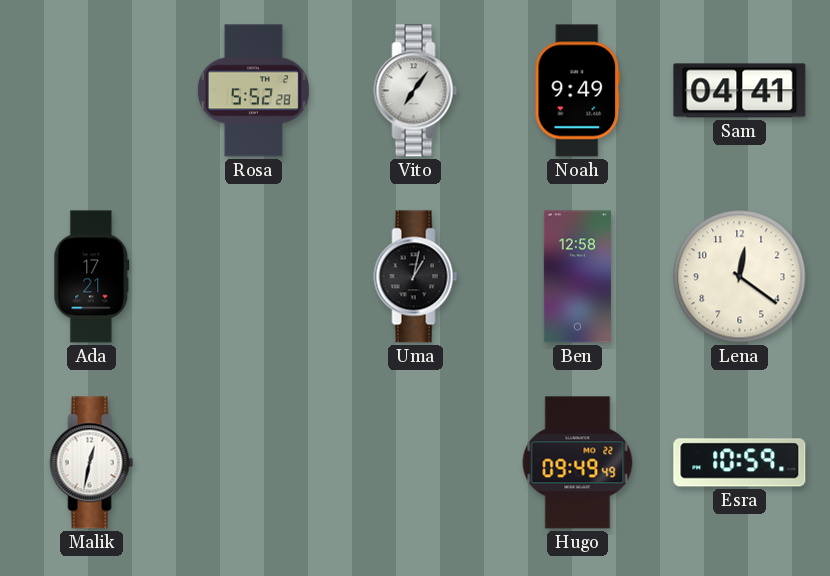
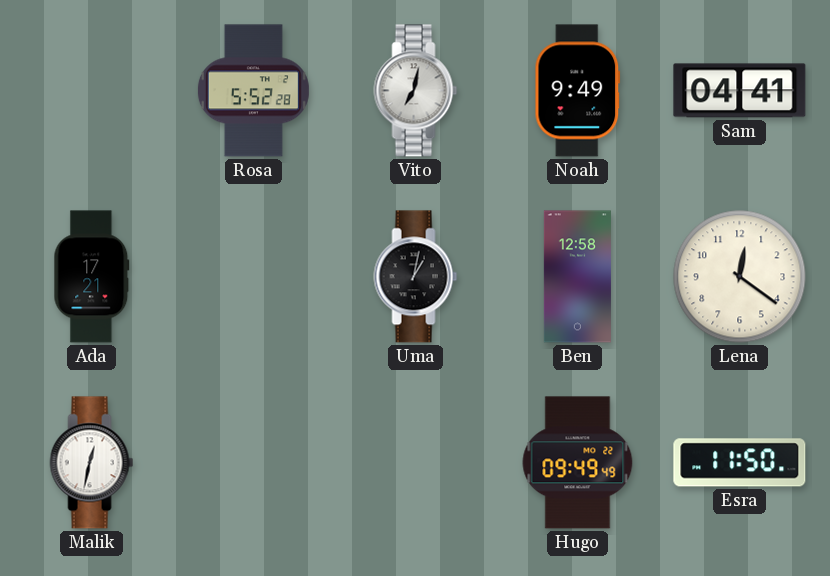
Vito: 7:06 -> 7:02
Esra: 10:59 -> 11:50
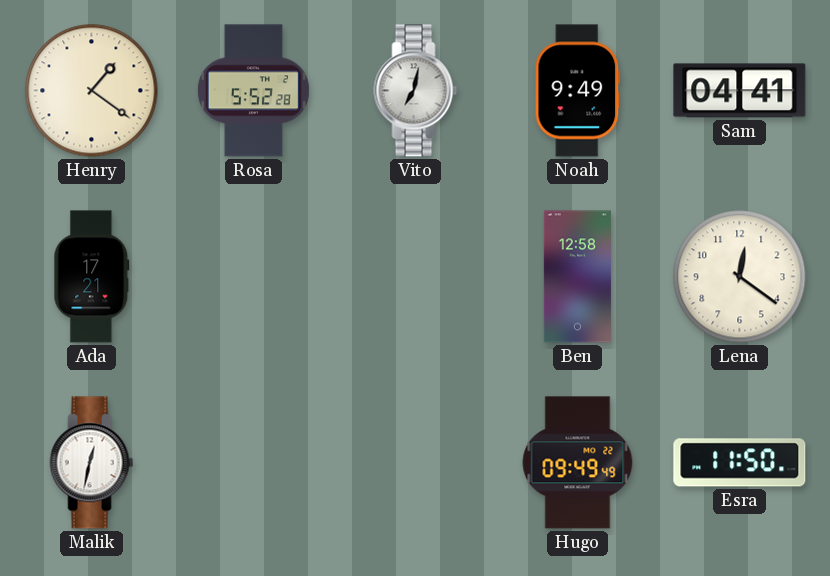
Henry: none -> 1:21
Uma: 1:02 -> none
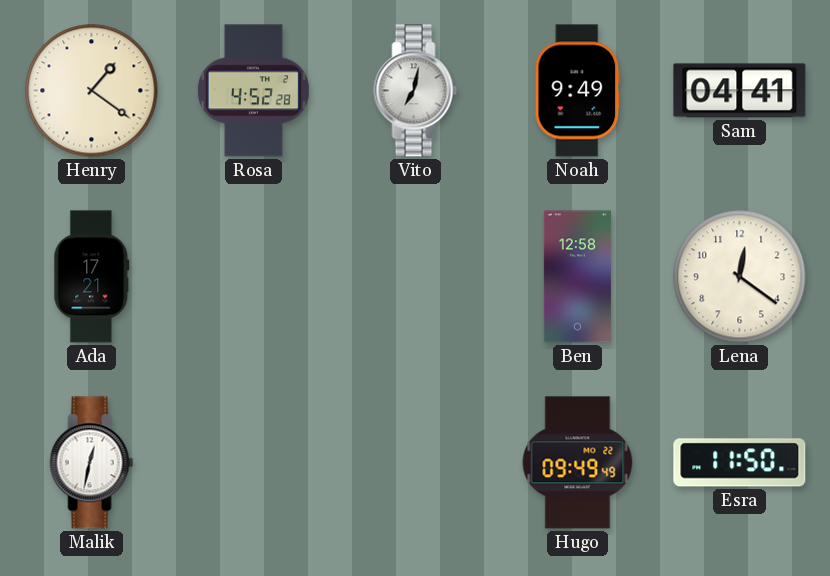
Rosa: 5:52 -> 4:52
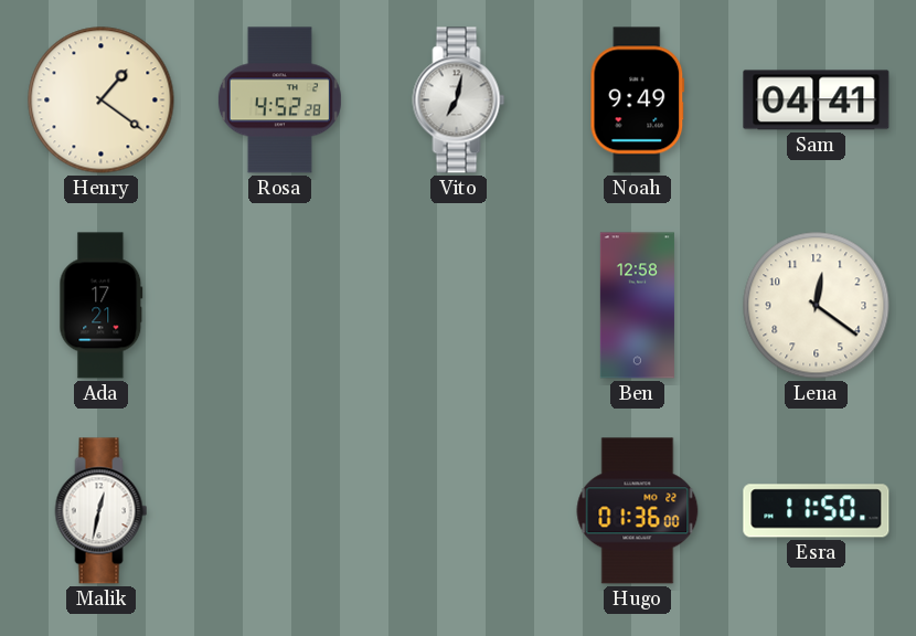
Hugo: 09:49 -> 01:36
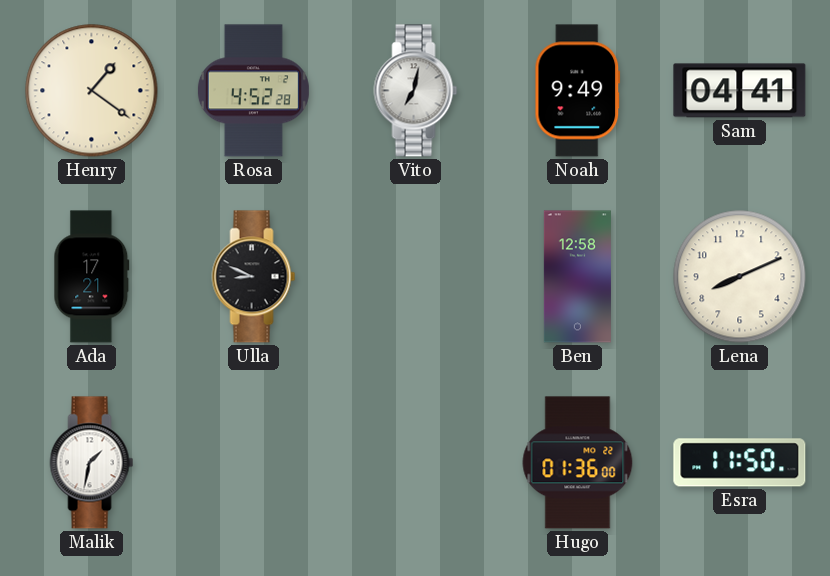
Ulla: none -> 8:49
Lena: 12:21 -> 8:11
Malik: 12:32 -> 1:32
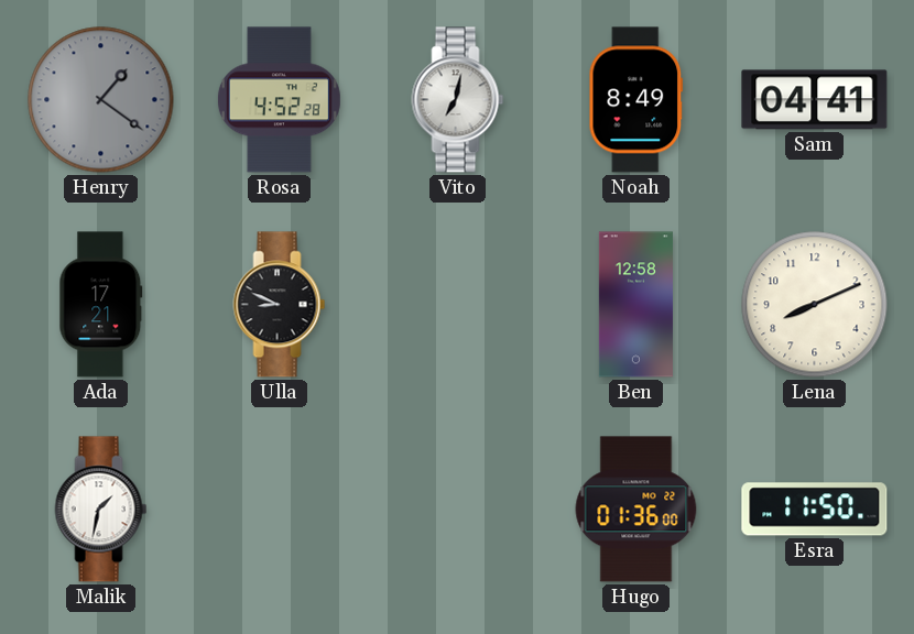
Henry dial: cream -> grey
Noah: 9:49 -> 8:49
